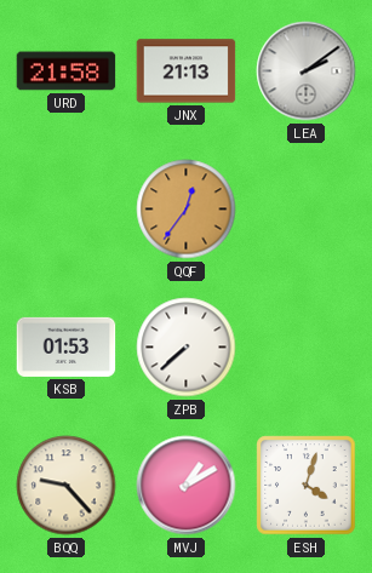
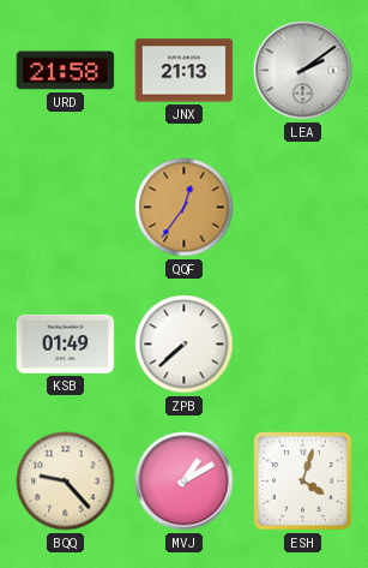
KSB: 01:53 -> 01:49
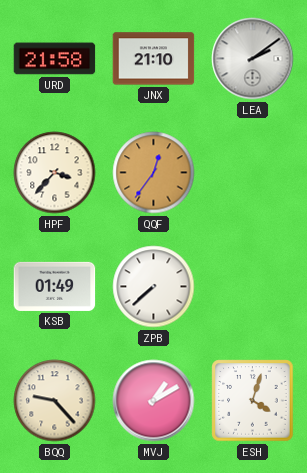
JNX: 21:13 -> 21:10
HPF: none -> 3:37
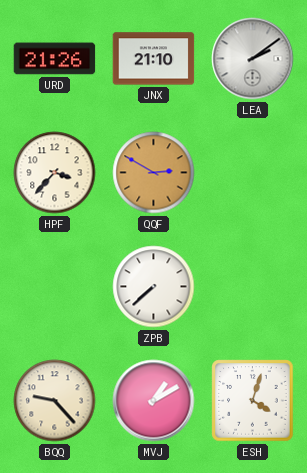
URD: 21:58 -> 21:26
QQF: 12:36 -> 2:50
KSB: 01:49 -> none
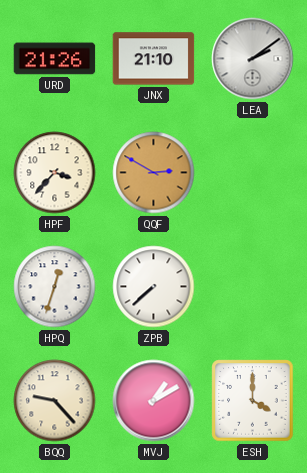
HPQ: none -> 12:33
ESH: 4:03 -> 4:00
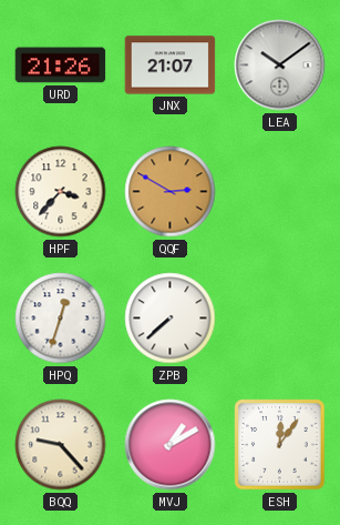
JNX: 21:10 -> 21:07
LEA: 2:09 -> 10:09
ESH: 4:00 -> 12:06
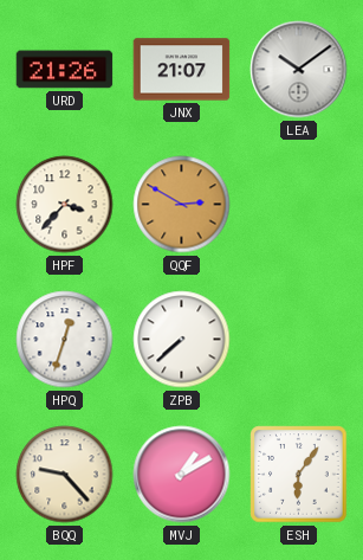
ESH: 12:06 -> 6:06
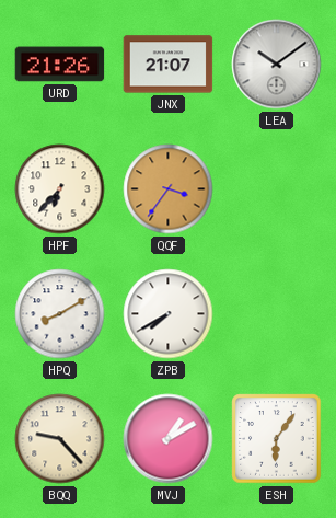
HPF: 3:37 -> 6:37
QQF: 2:50 -> 3:36
HPQ: 12:33 -> 8:10
ZPB: 7:38 -> 7:40
